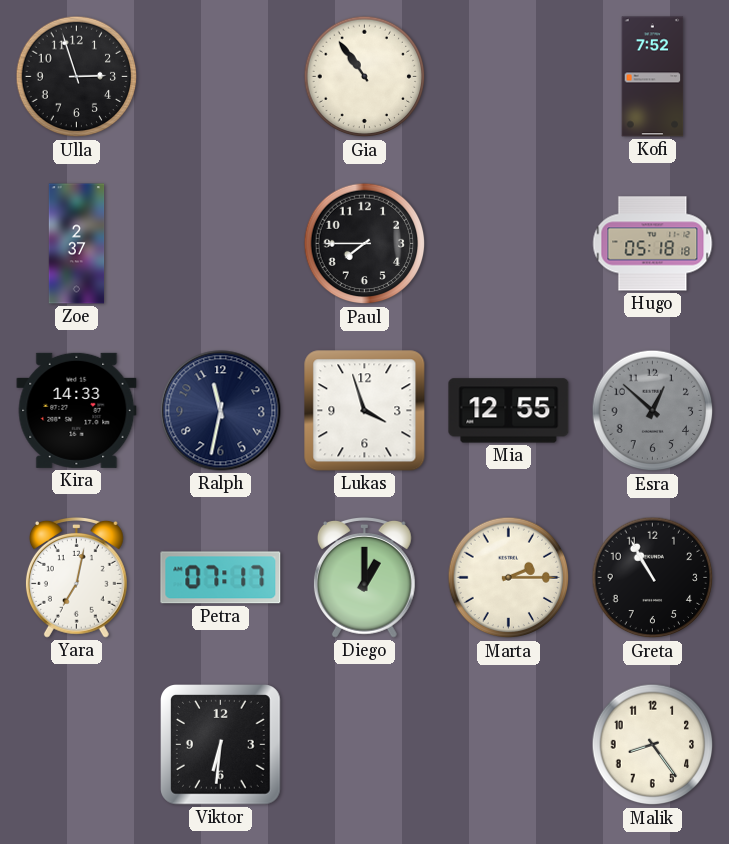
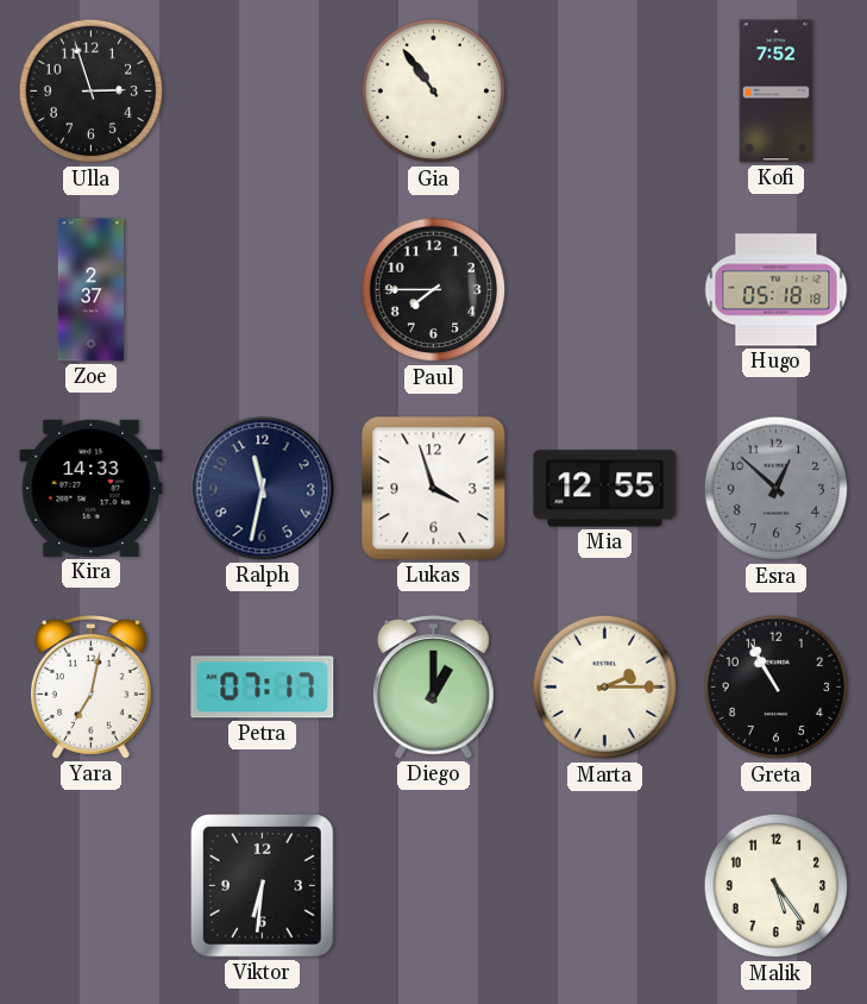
Malik: 8:24 -> 5:24
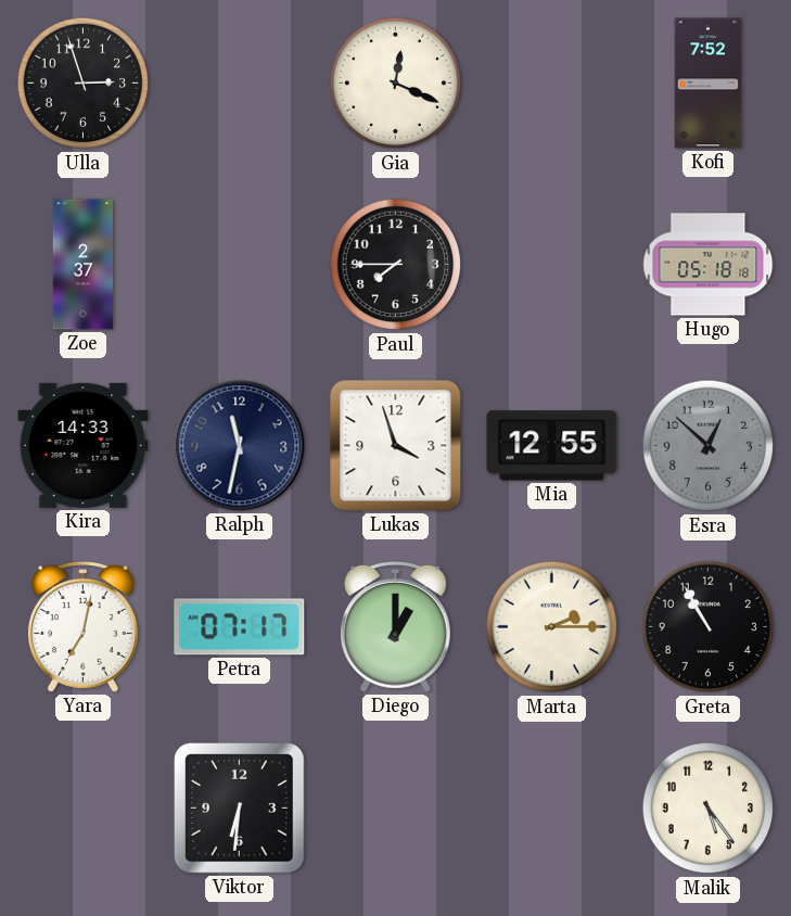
Gia: 10:54 -> 12:19
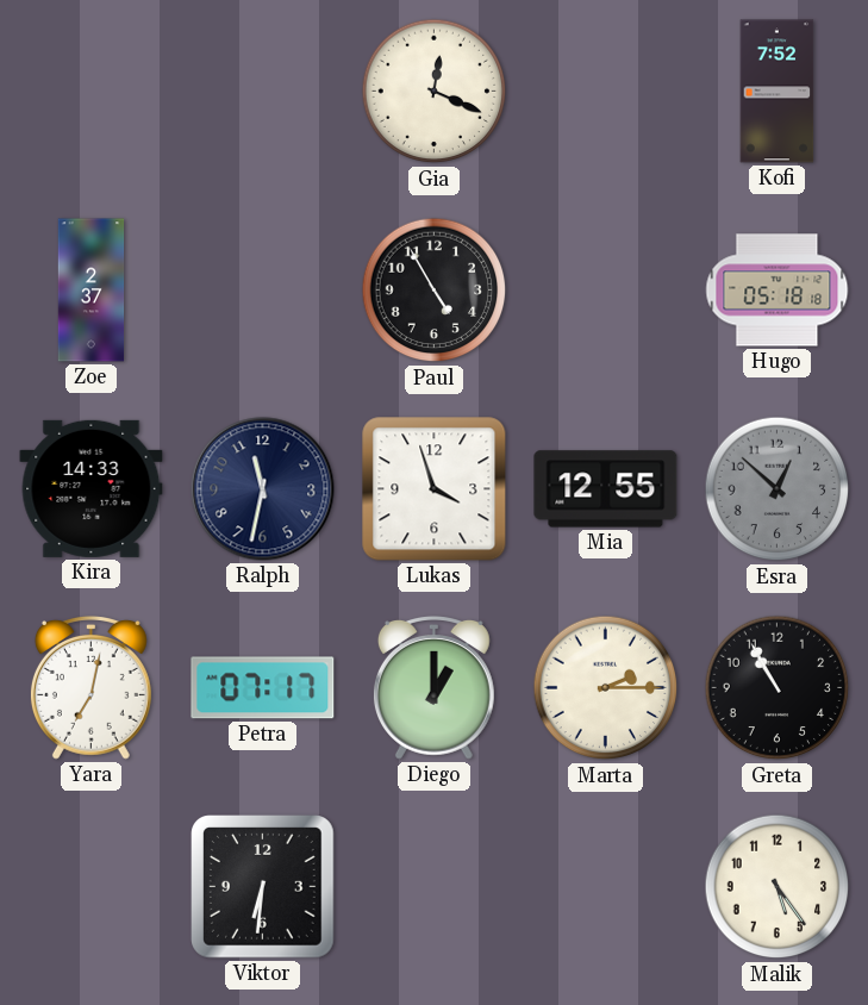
Ulla: 2:57 -> none
Paul: 7:45 -> 4:55
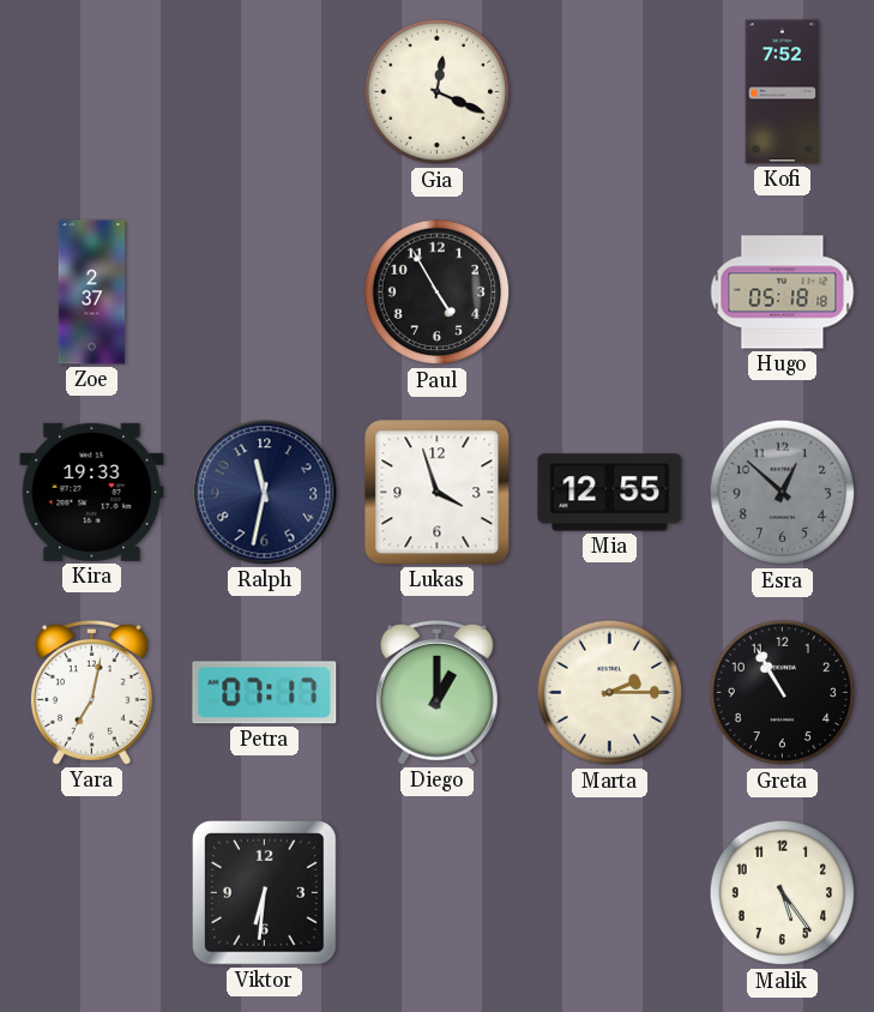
Kira: 14:33 -> 19:33
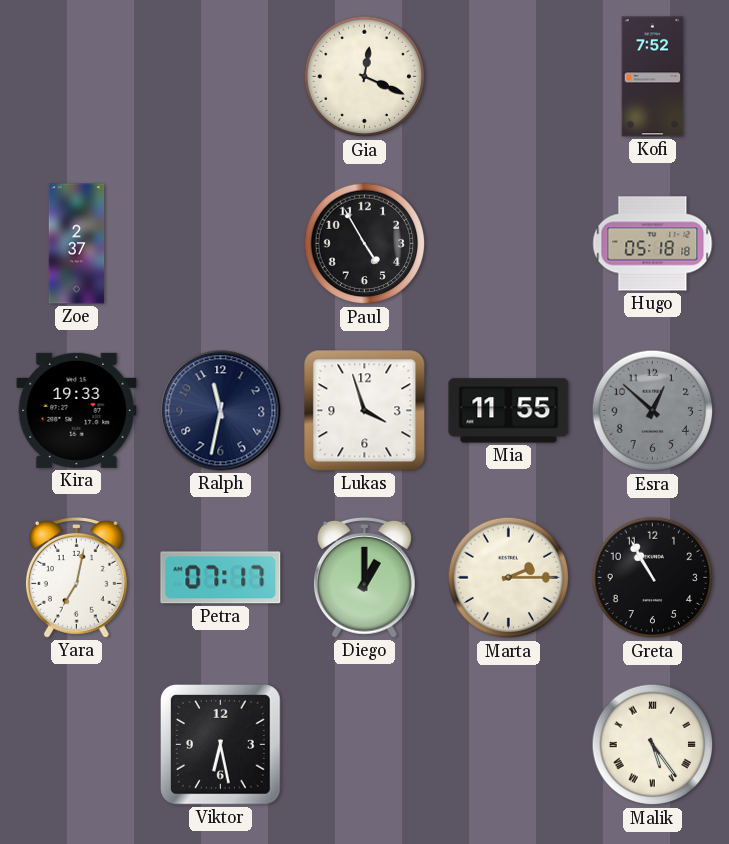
Mia: 12:55 -> 11:55
Viktor: 6:31 -> 6:28
Malik numerals: Arabic -> Roman
